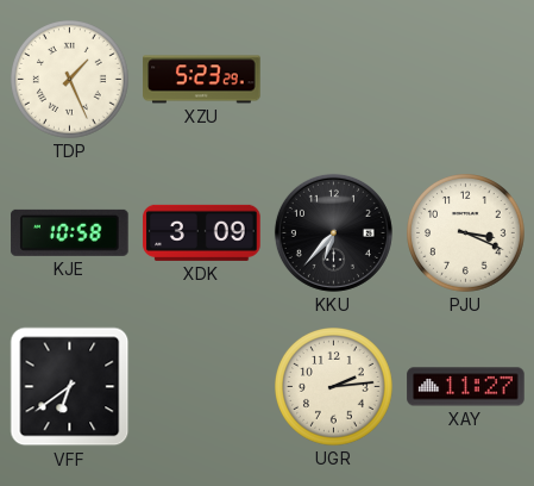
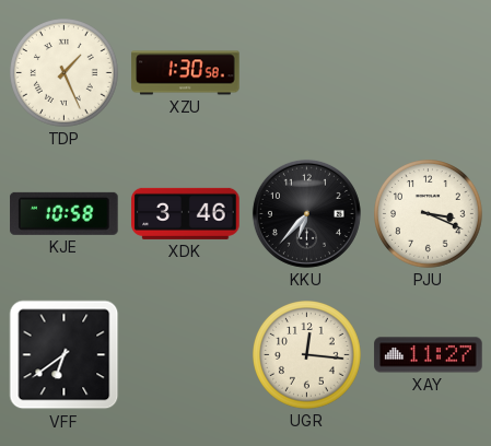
XZU: 5:23 -> 1:30
XDK: 3:09 -> 3:46
UGR: 2:14 -> 12:16
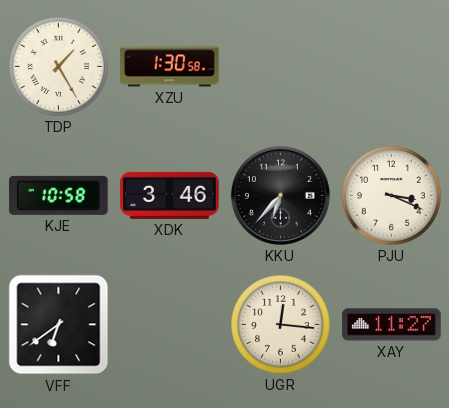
TDP: 1:26 -> 1:25
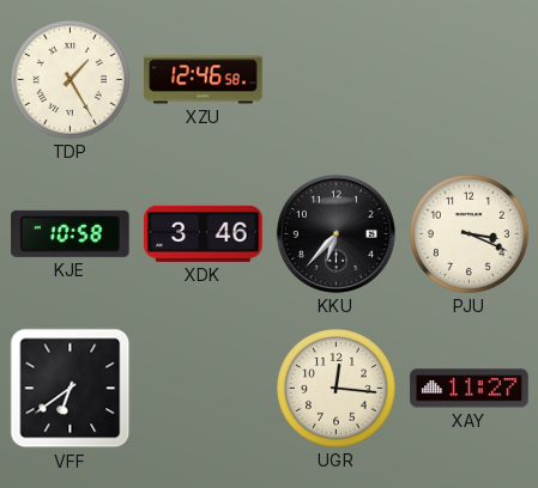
XZU: 1:30 -> 12:46
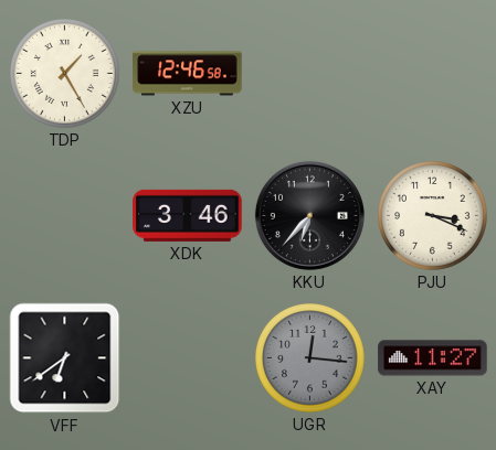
KJE: 10:58 -> none
UGR dial: cream -> grey
